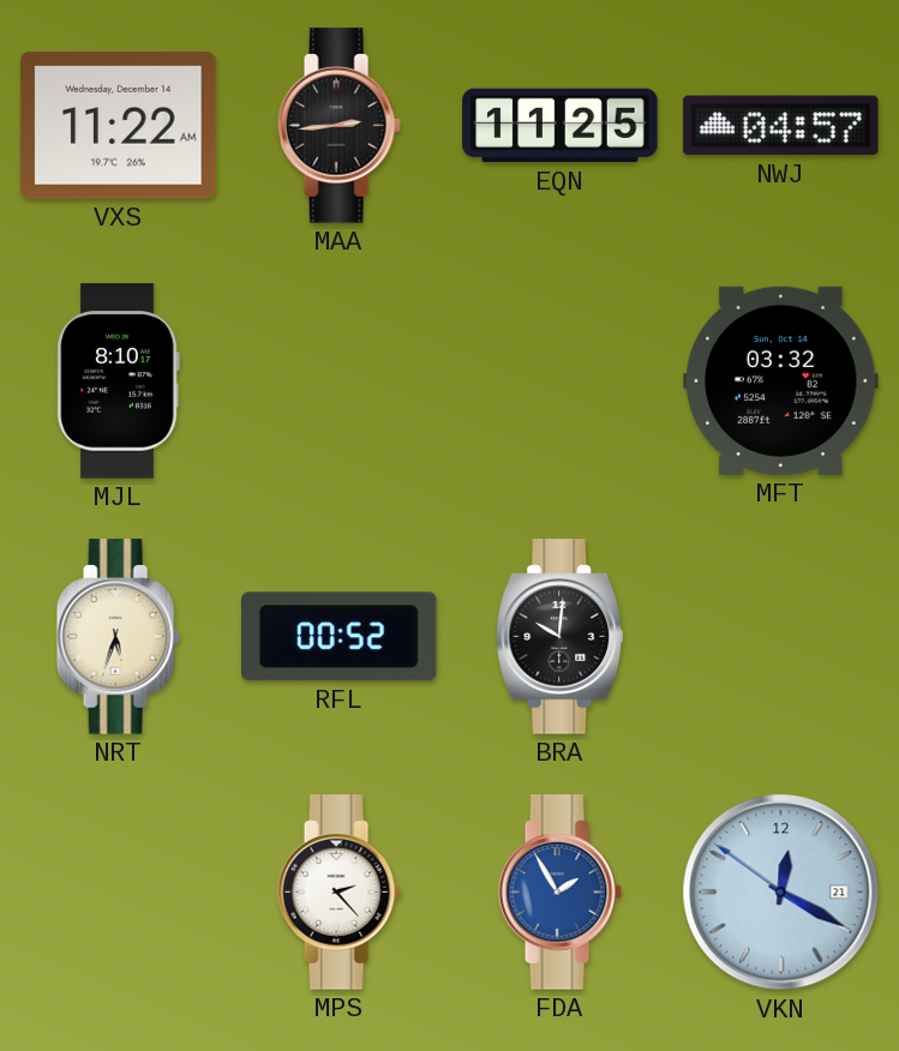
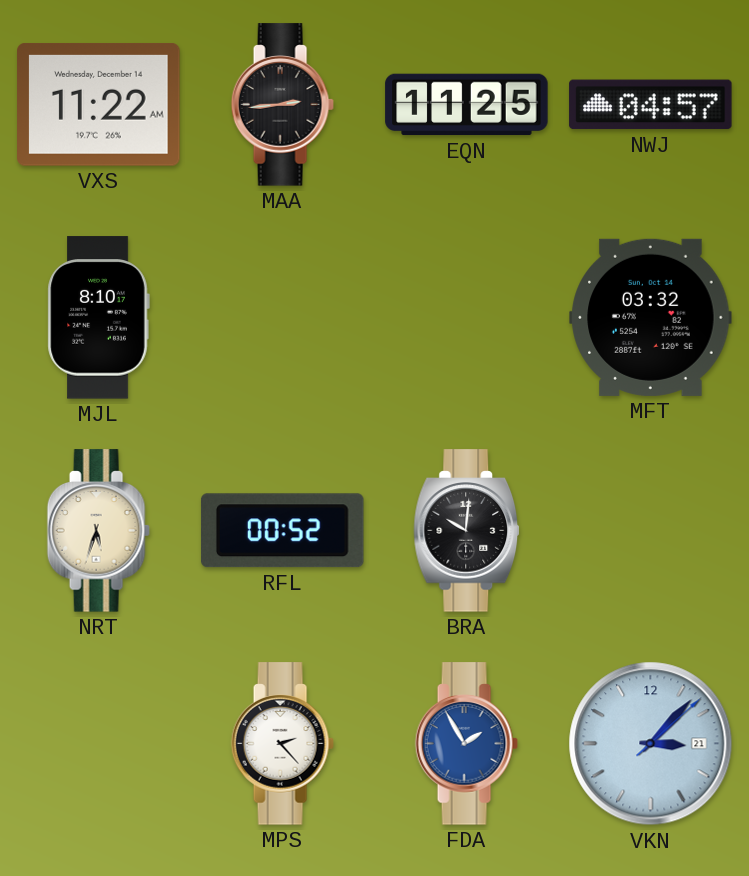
VKN: 12:19 -> 3:07
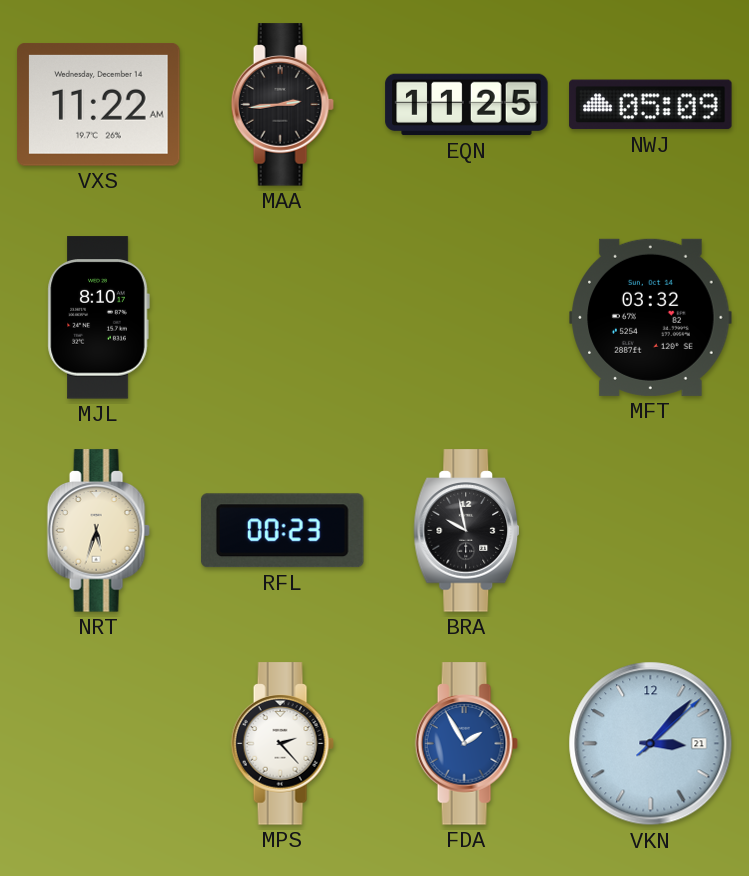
NWJ: 04:57 -> 05:09
RFL: 00:52 -> 00:23
BRA: 10:01 -> 9:58
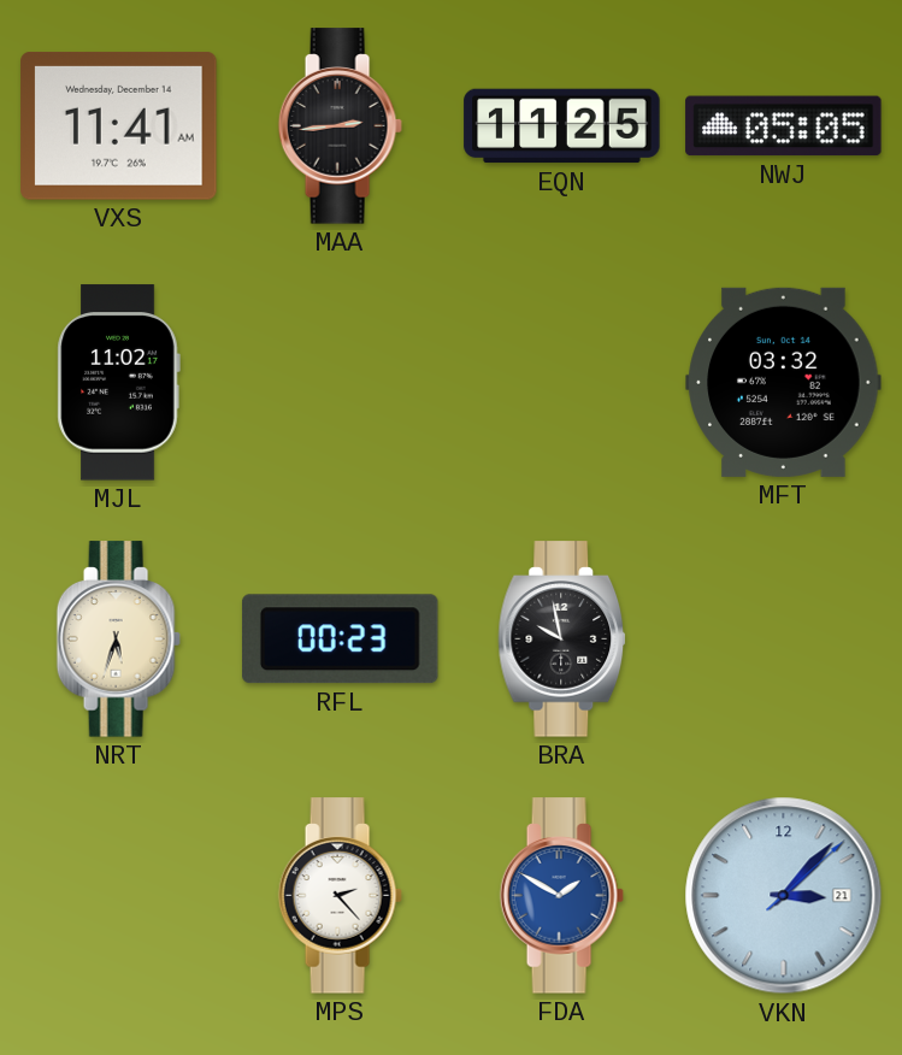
VXS: 11:22 -> 11:41
NWJ: 05:09 -> 05:05
MJL: 8:10 -> 11:02
FDA: 1:55 -> 1:50
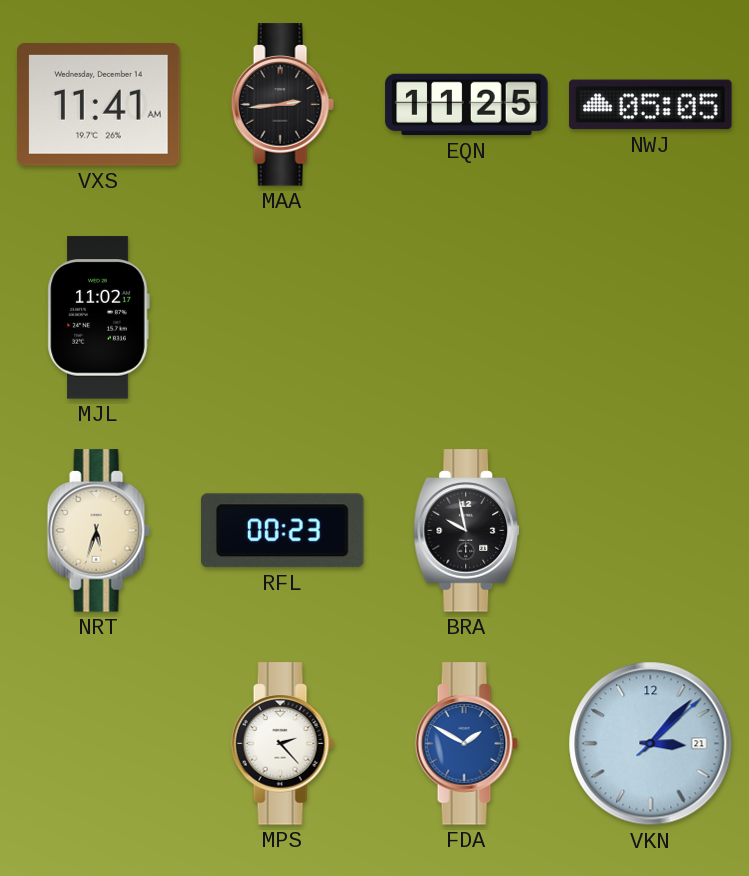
MFT: 03:32 -> none
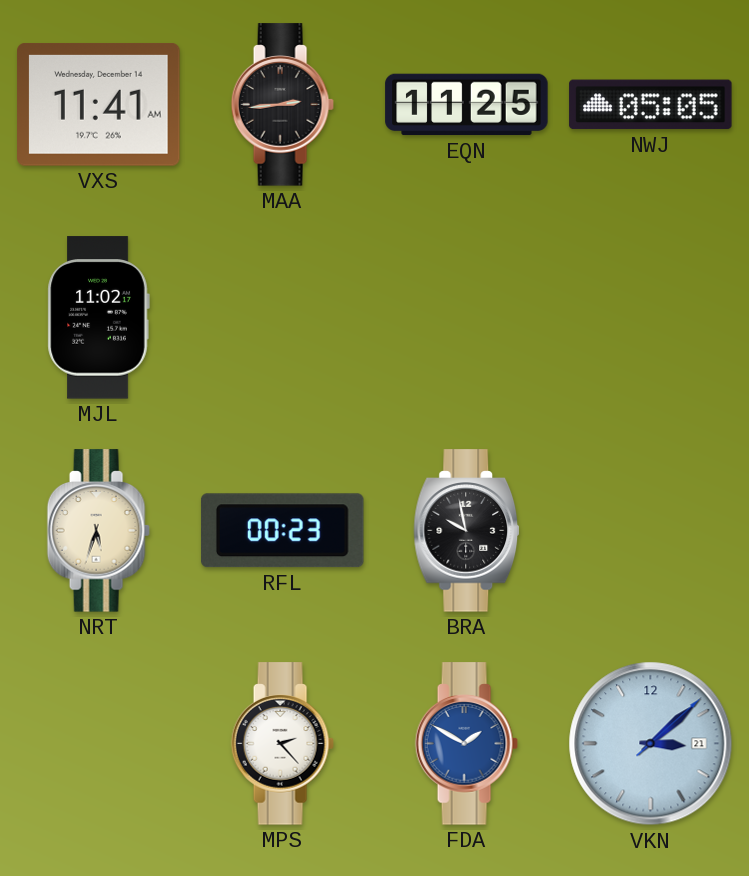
VKN: 3:07 -> 3:08
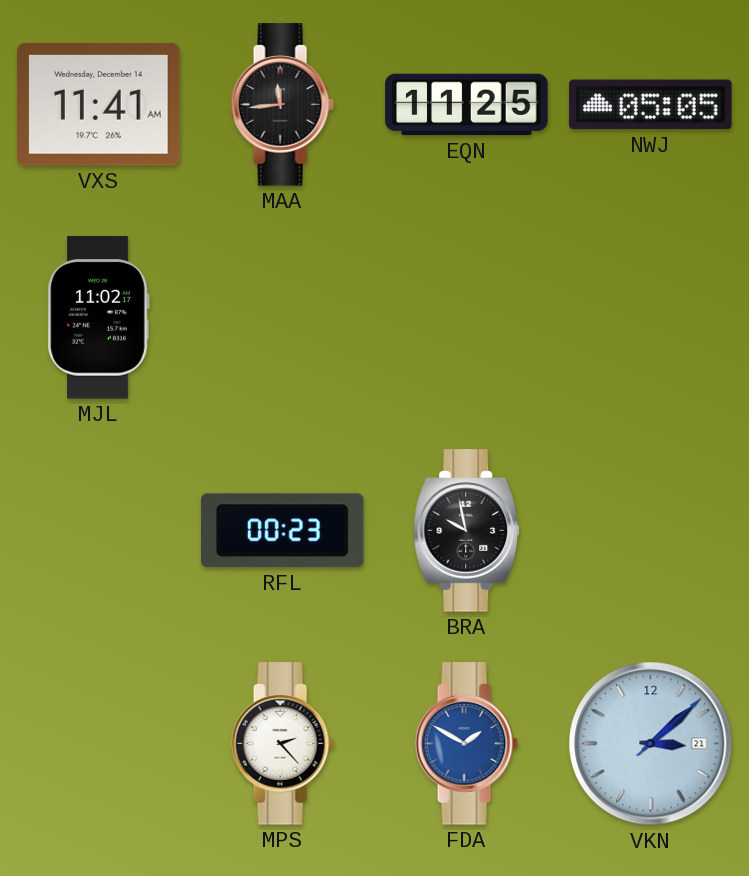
MAA: 2:44 -> 11:44
NRT: 5:33 -> none
